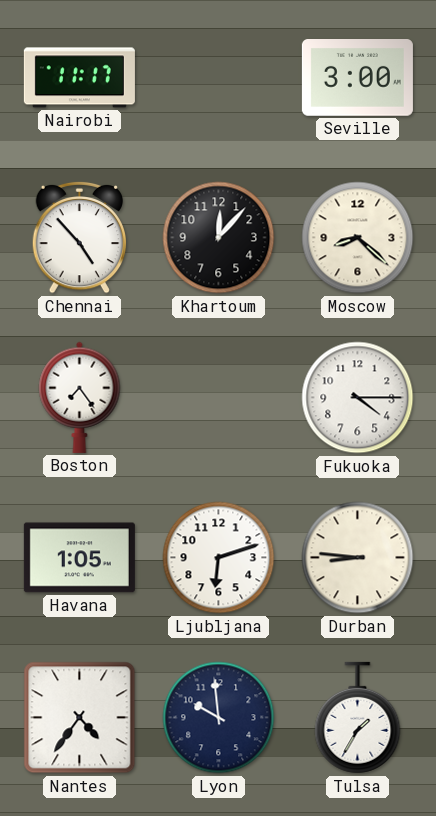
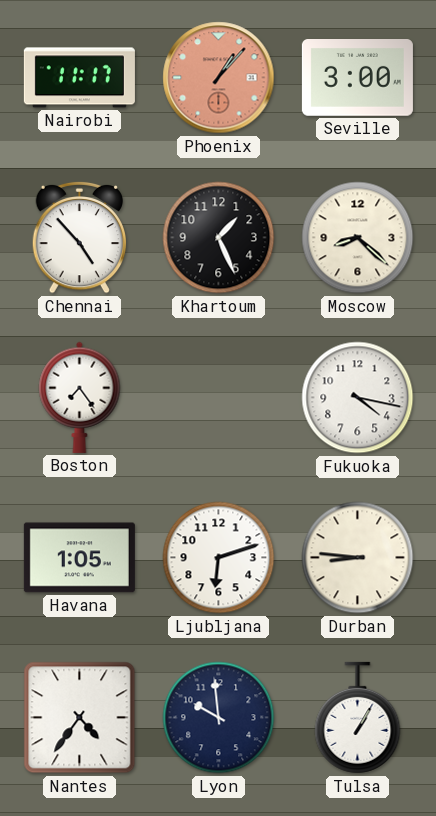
Phoenix: none -> 1:07
Khartoum: 12:07 -> 1:26
Fukuoka: 4:15 -> 4:17
Tulsa: 1:35 -> 1:05
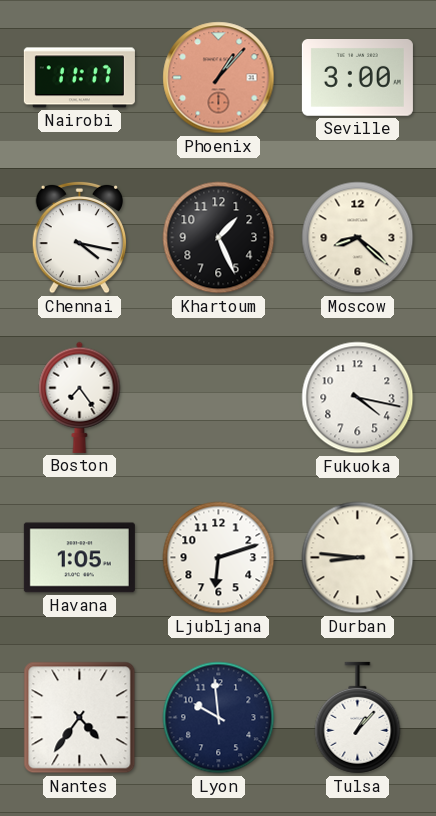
Chennai: 4:53 -> 4:17
Tulsa: 1:05 -> 1:07
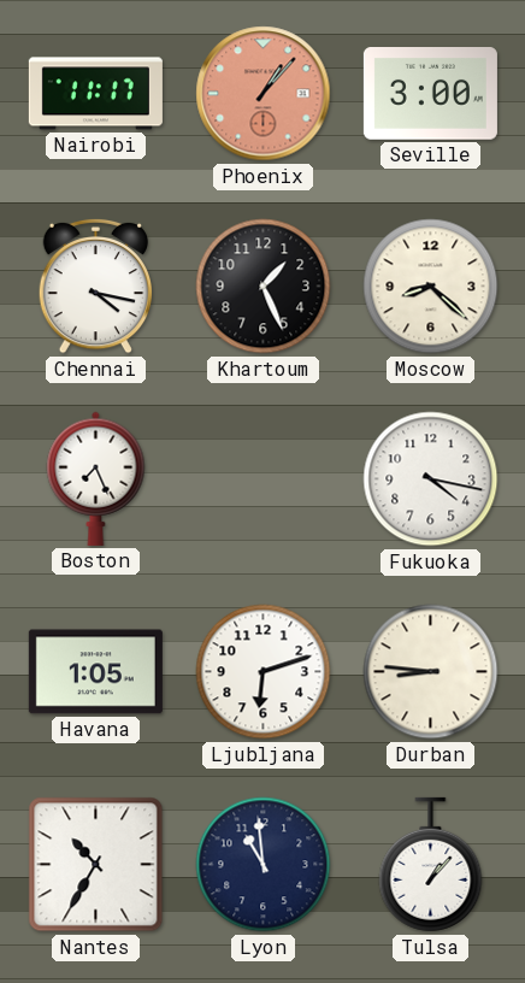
Boston: 7:24 -> 7:26
Nantes: 4:36 -> 10:35
Lyon: 9:59 -> 10:59
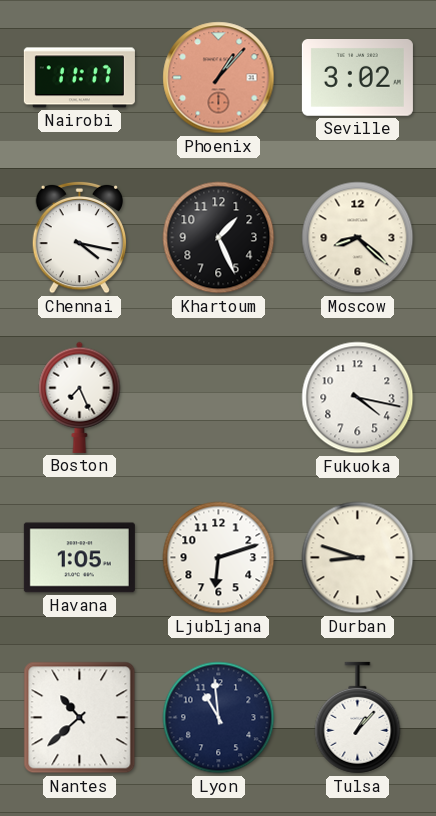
Seville: 3:00 -> 3:02
Durban: 8:46 -> 8:48
Nantes: 10:35 -> 10:38
